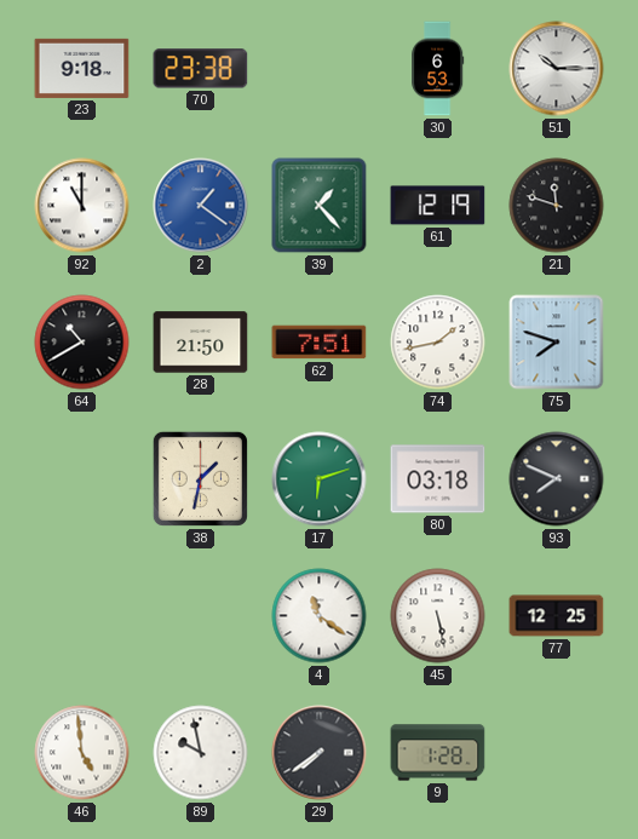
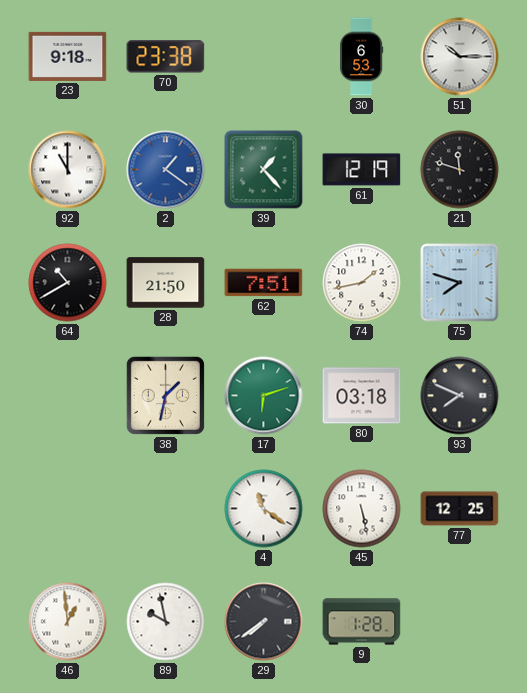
46: 4:59 -> 12:59
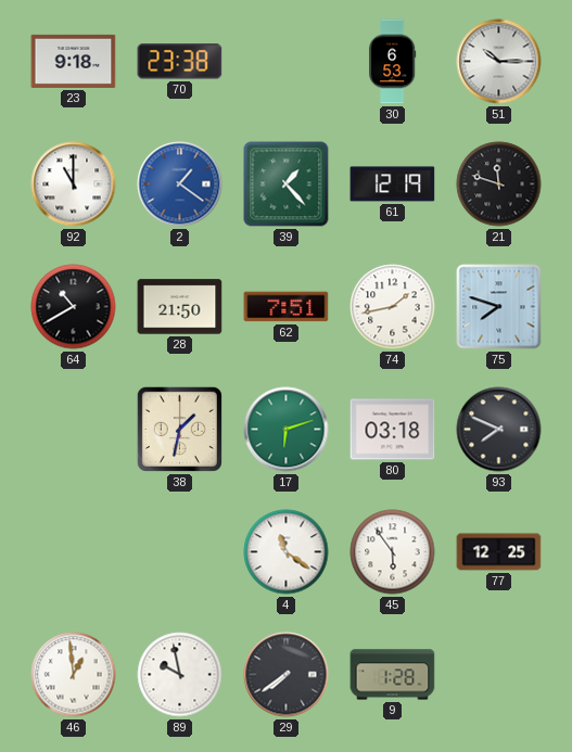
45: 5:28 -> 5:54
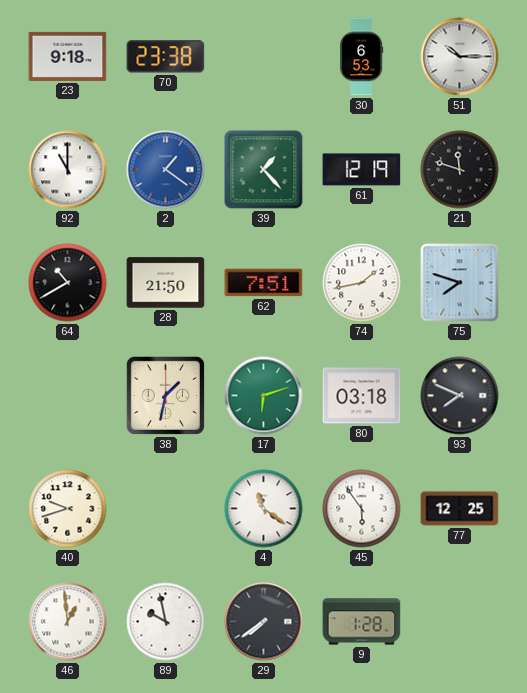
40: none -> 9:42
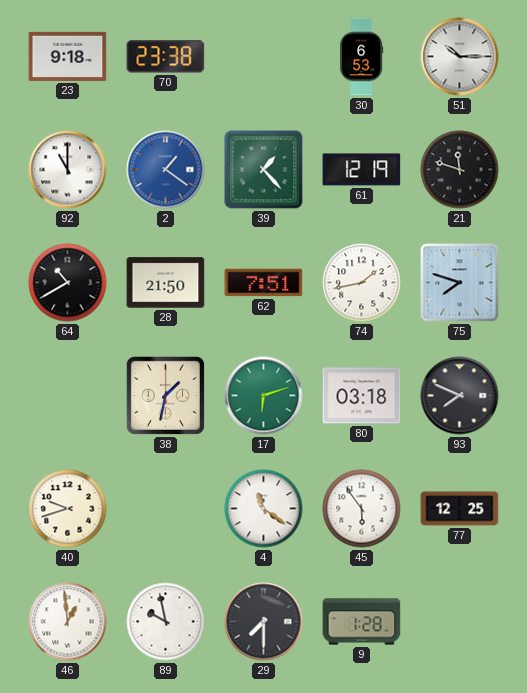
29: 7:39 -> 7:30
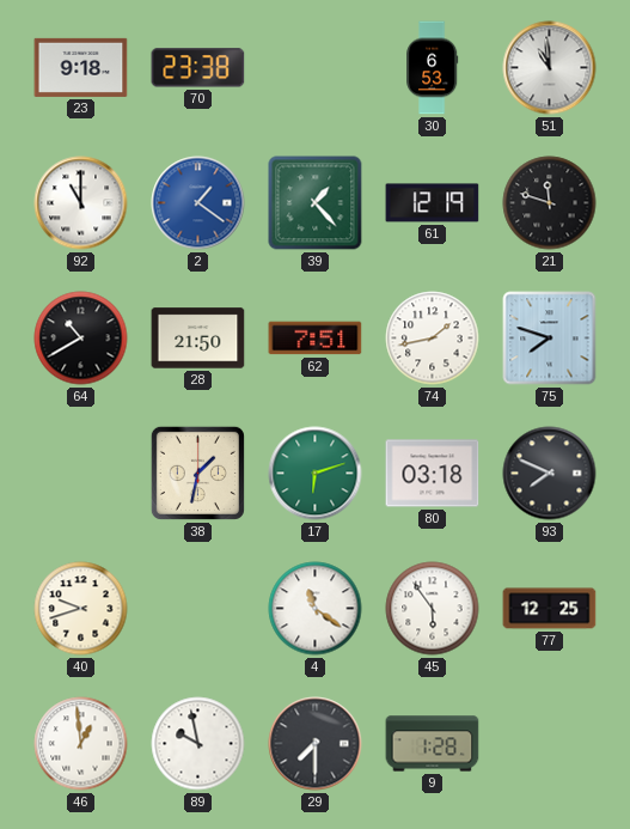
51: 10:15 -> 10:59
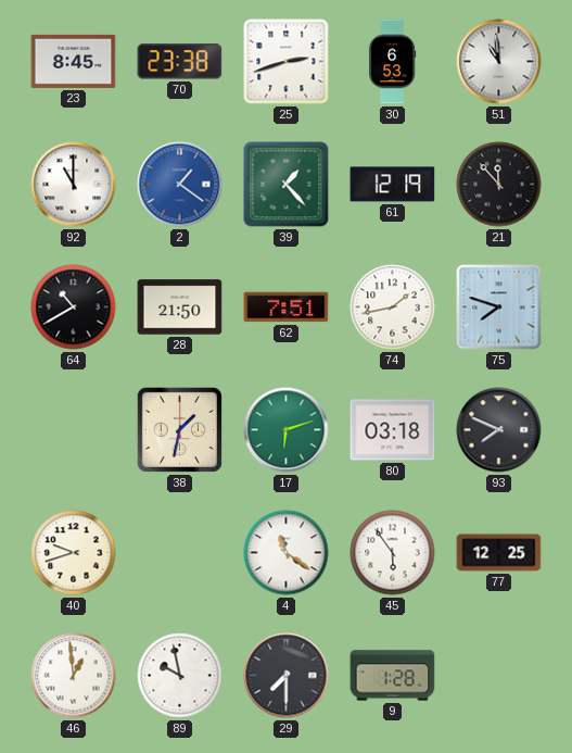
23: 9:18 -> 8:45
25: none -> 2:42
21: 11:48 -> 11:53
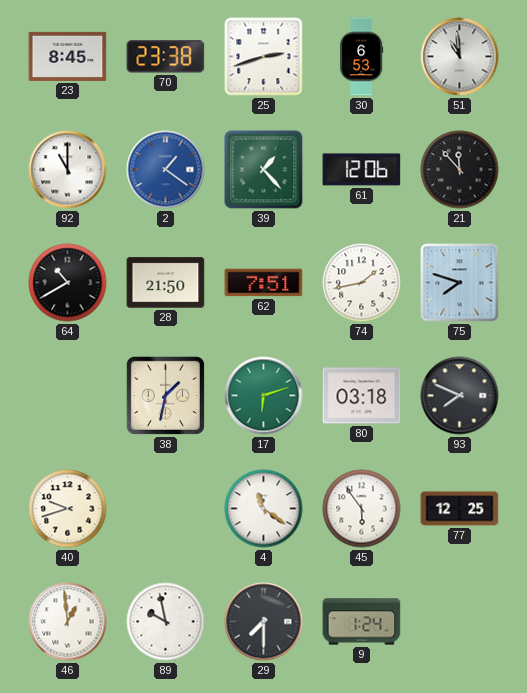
61: 12:19 -> 12:06
9: 1:28 -> 1:24
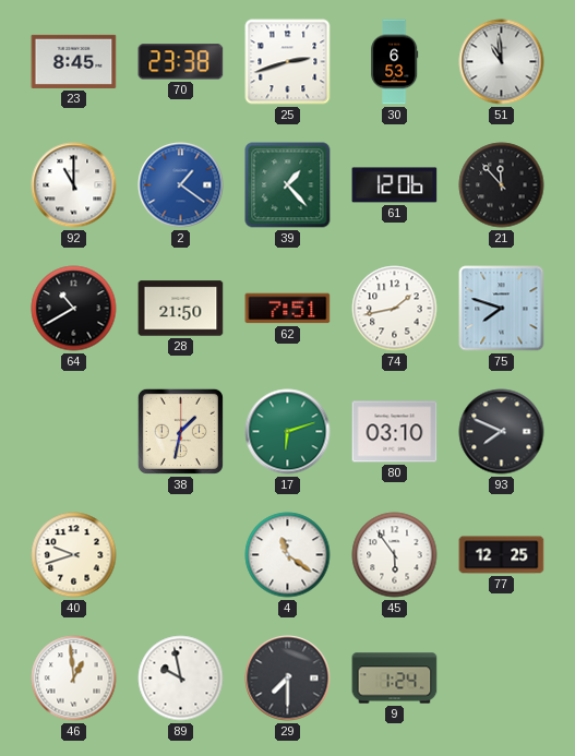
80: 03:18 -> 03:10
